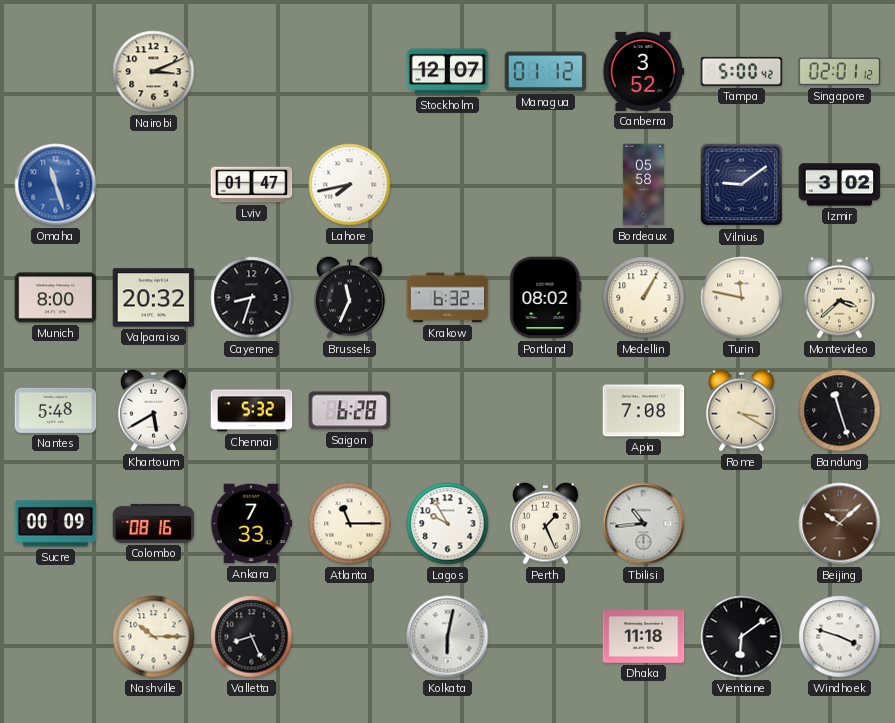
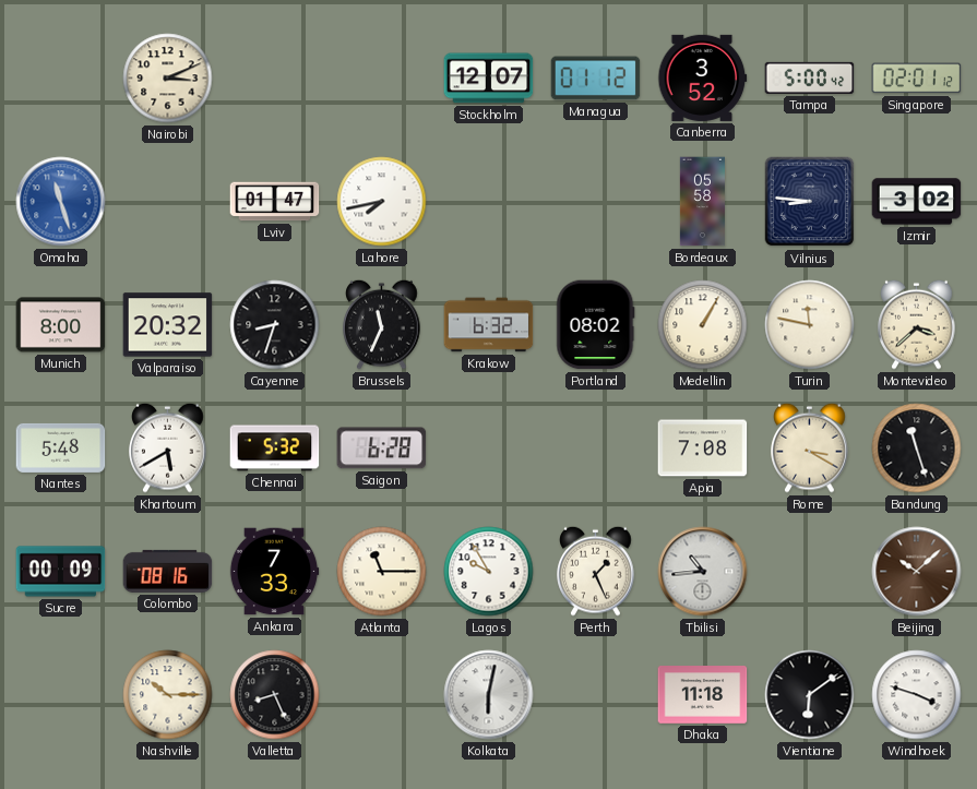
Vilnius: 9:09 -> 8:46
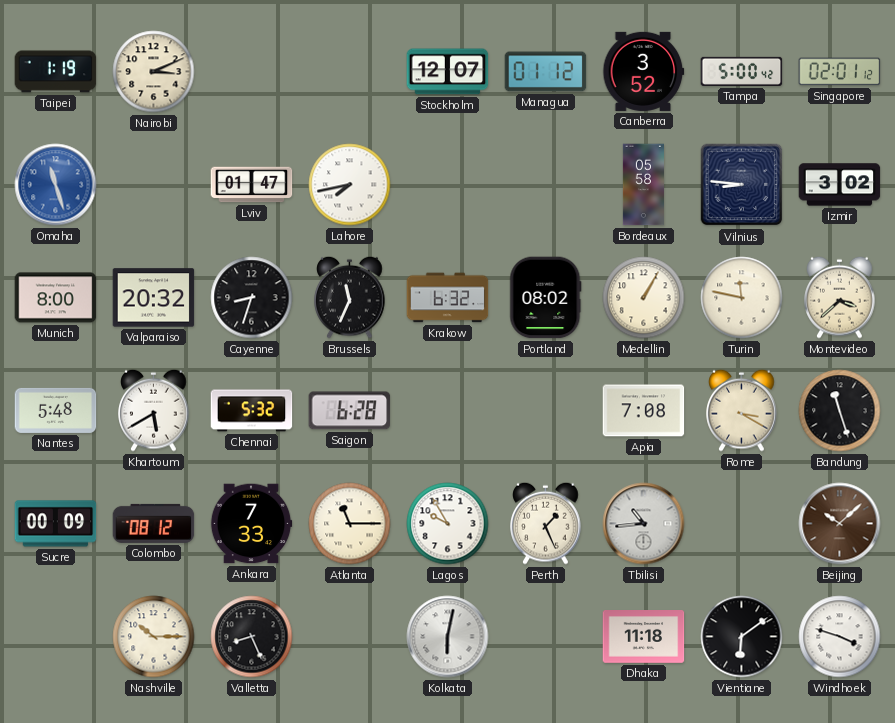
Taipei: none -> 1:19
Colombo: 08:16 -> 08:12
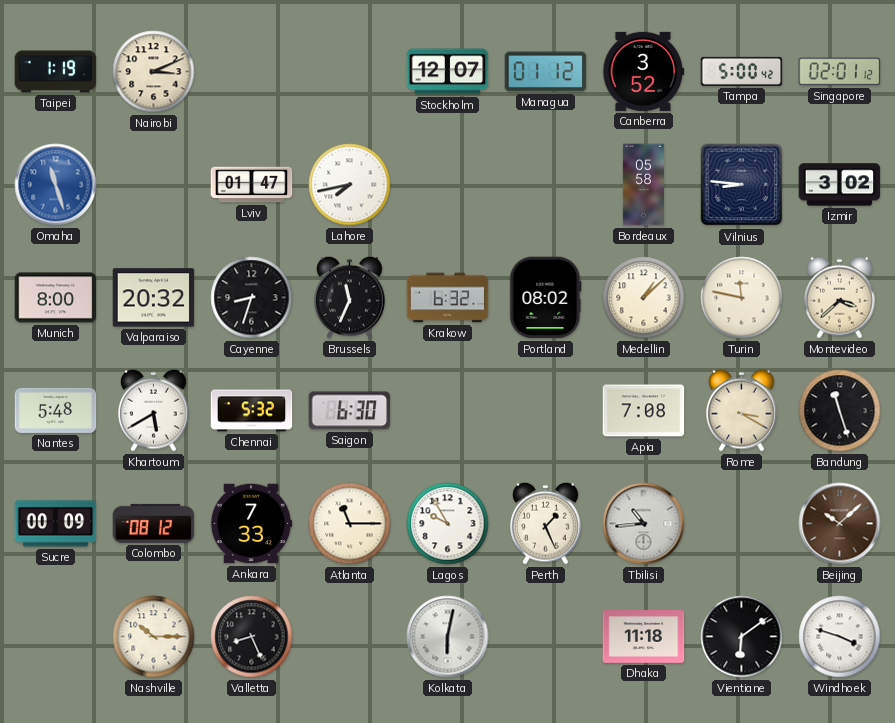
Medellin: 1:05 -> 1:08
Saigon: 6:28 -> 6:30
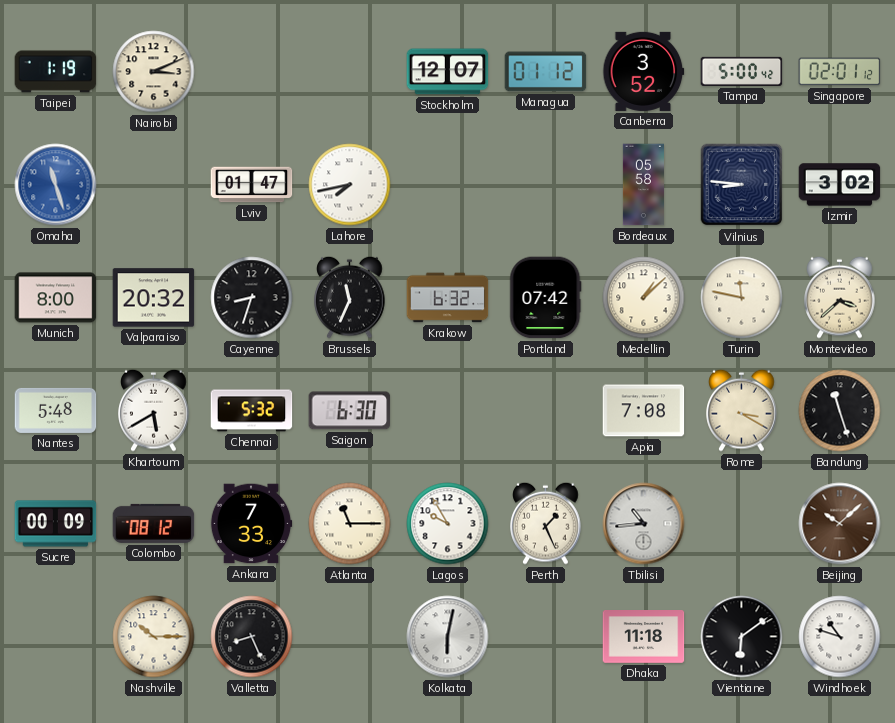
Portland: 08:02 -> 07:42
Windhoek: 3:48 -> 10:48
